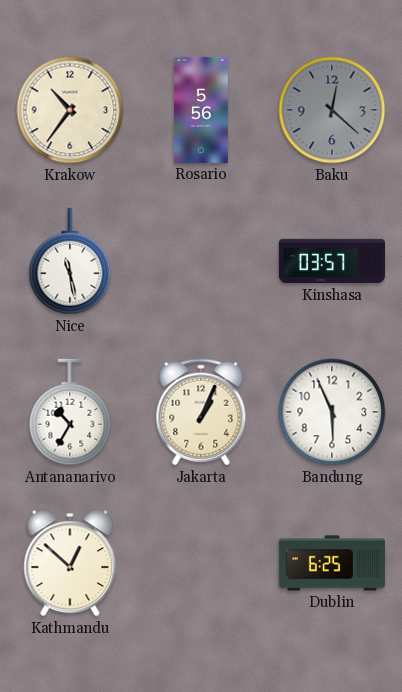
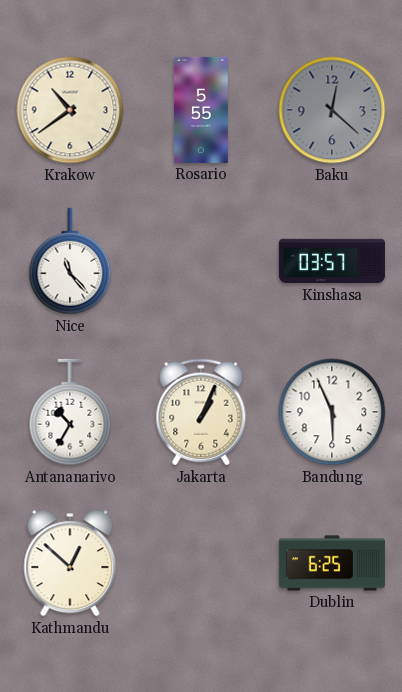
Krakow: 10:36 -> 10:39
Rosario: 5:56 -> 5:55
Nice: 11:28 -> 11:23
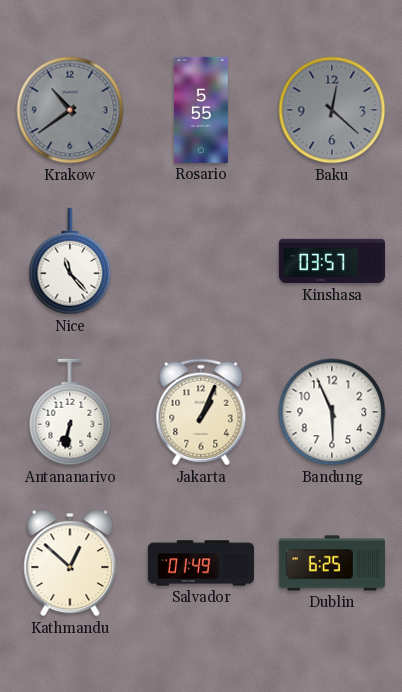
Krakow dial: cream -> grey
Antananarivo: 10:35 -> 6:32
Salvador: none -> 01:49
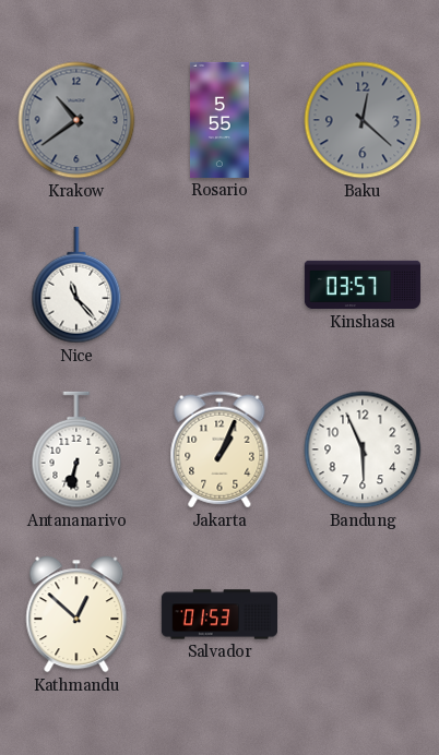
Salvador: 01:49 -> 01:53
Dublin: 6:25 -> none
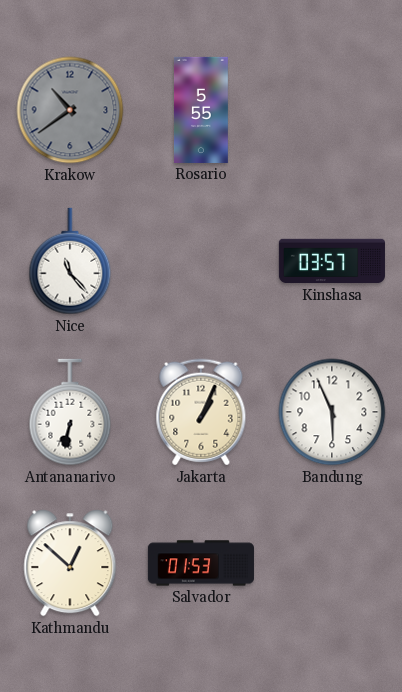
Baku: 12:22 -> none
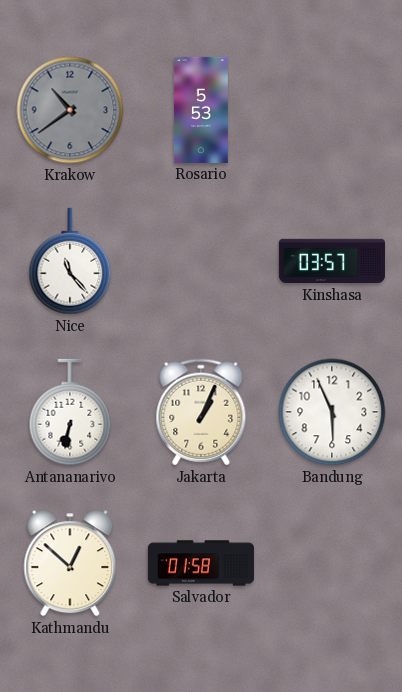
Rosario: 5:55 -> 5:53
Salvador: 01:53 -> 01:58
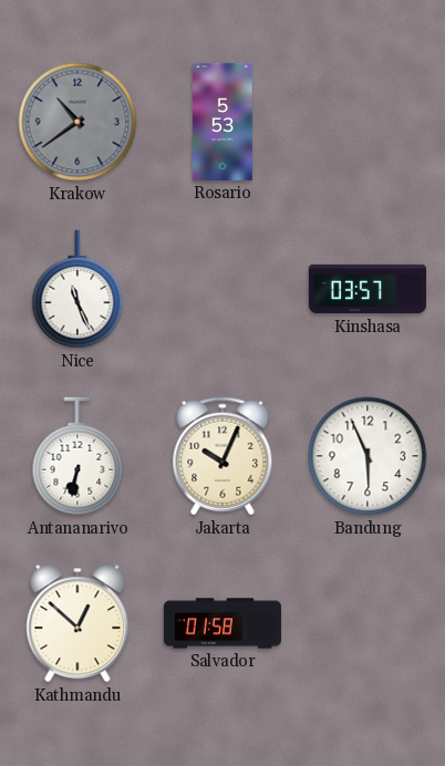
Nice: 11:23 -> 11:26
Jakarta: 1:04 -> 10:04
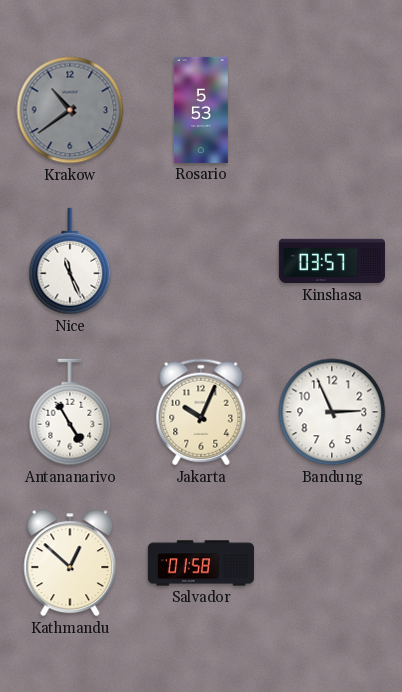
Antananarivo: 6:32 -> 4:55
Bandung: 5:56 -> 2:56
